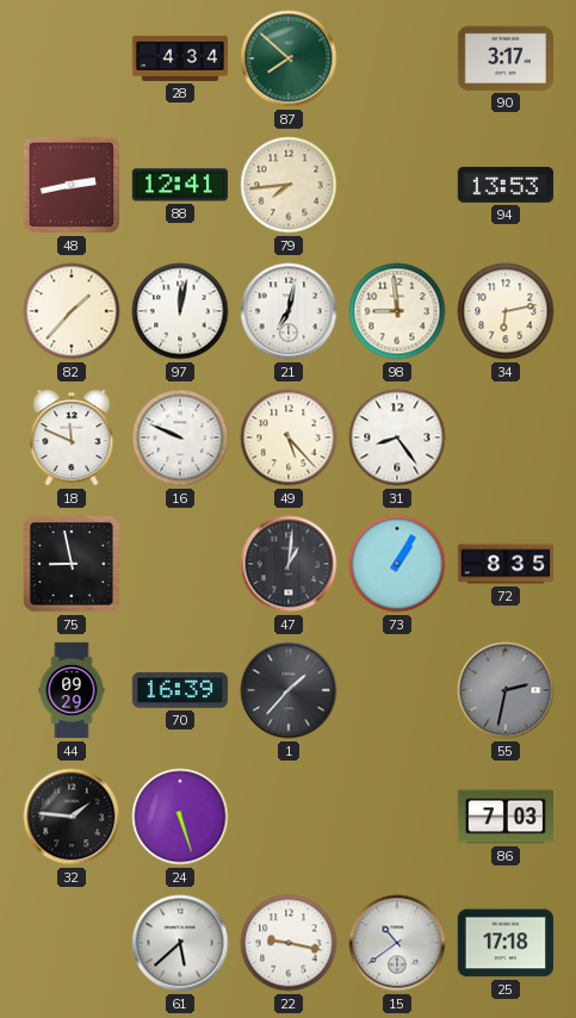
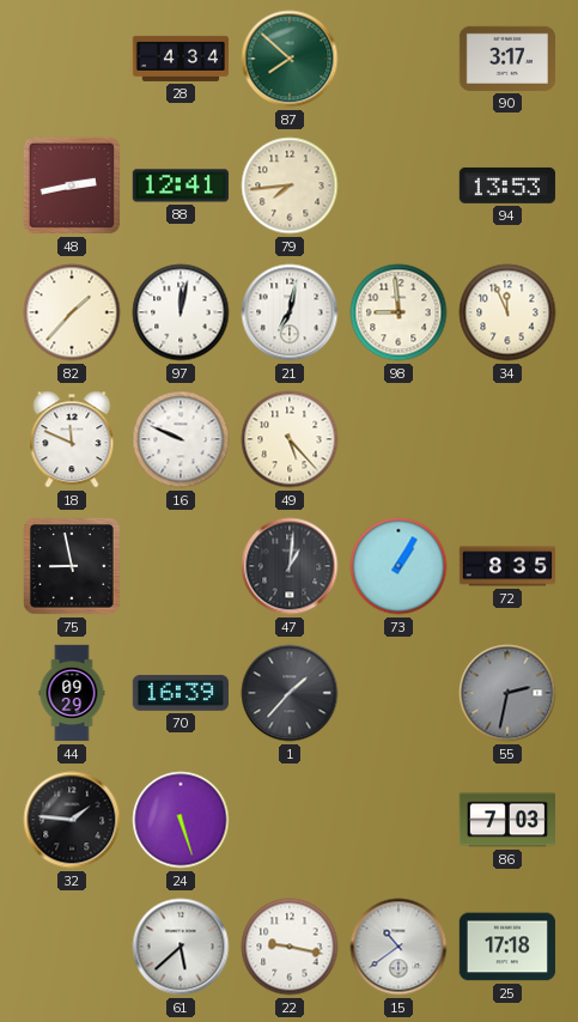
34: 6:13 -> 11:56
31: 8:24 -> none
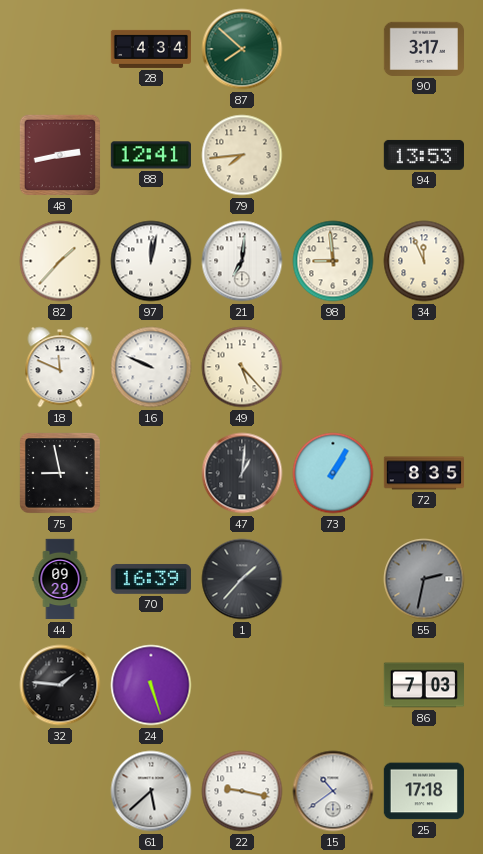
21: 7:02 -> 7:01
